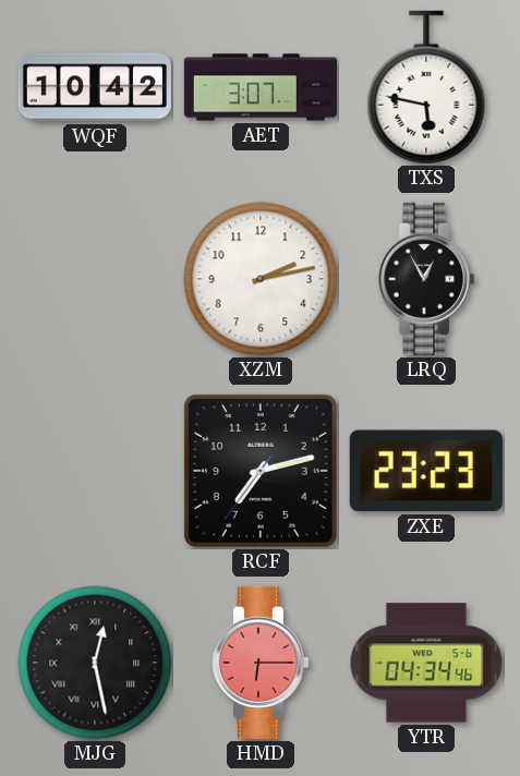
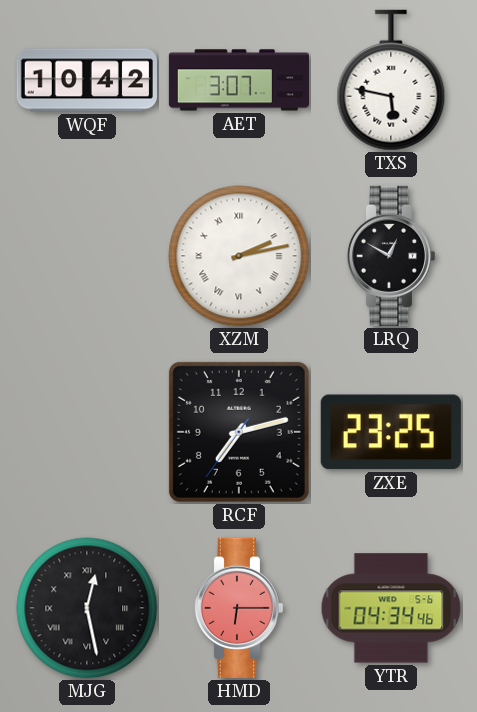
XZM numerals: Arabic -> Roman
LRQ: 12:55 -> 12:50
ZXE: 23:23 -> 23:25
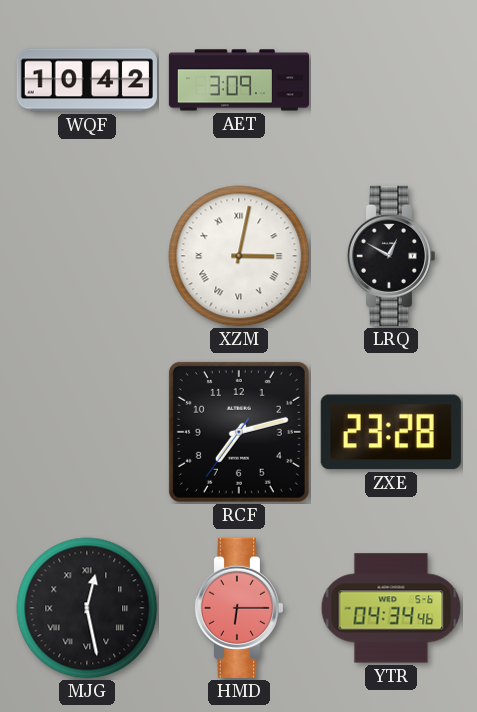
AET: 3:07 -> 3:09
TXS: 5:47 -> none
XZM: 2:13 -> 3:02
ZXE: 23:25 -> 23:28
